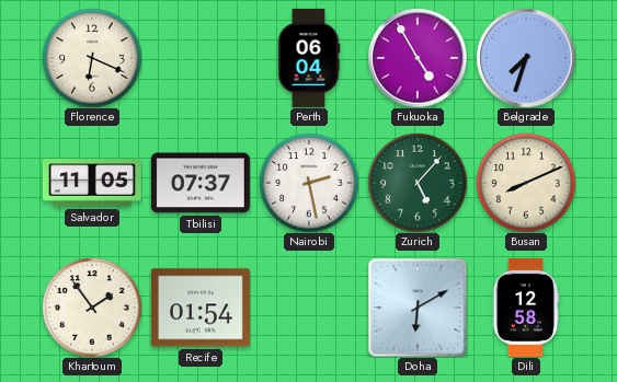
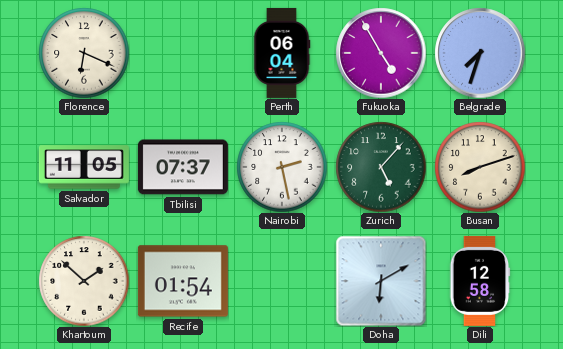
Busan: 8:11 -> 8:12
Khartoum: 1:54 -> 1:52
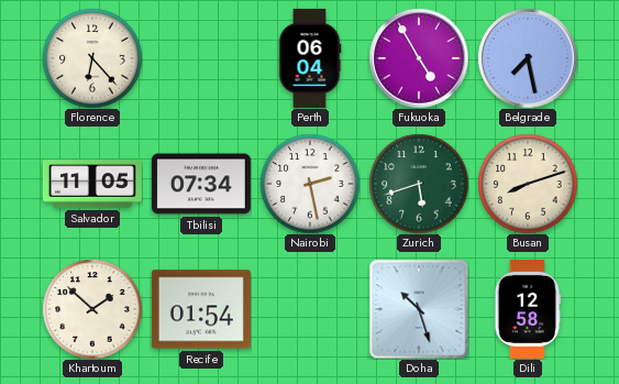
Florence: 6:19 -> 6:23
Belgrade: 7:33 -> 7:28
Tbilisi: 07:37 -> 07:34
Zurich: 5:07 -> 5:42
Doha: 6:10 -> 10:27
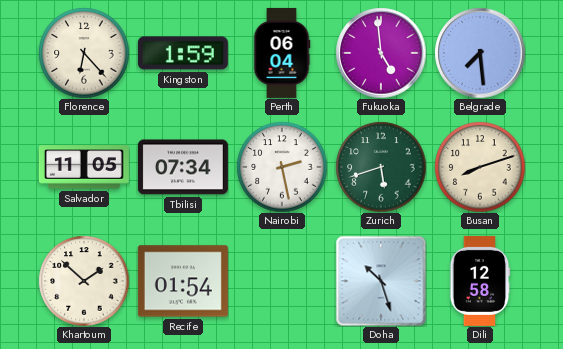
Kingston: none -> 1:59
Fukuoka: 4:55 -> 4:59
Belgrade: 7:28 -> 7:29
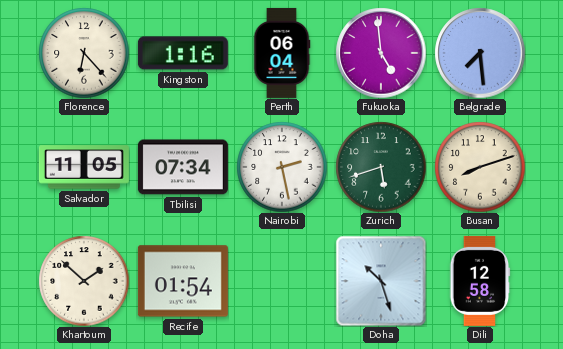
Kingston: 1:59 -> 1:16
